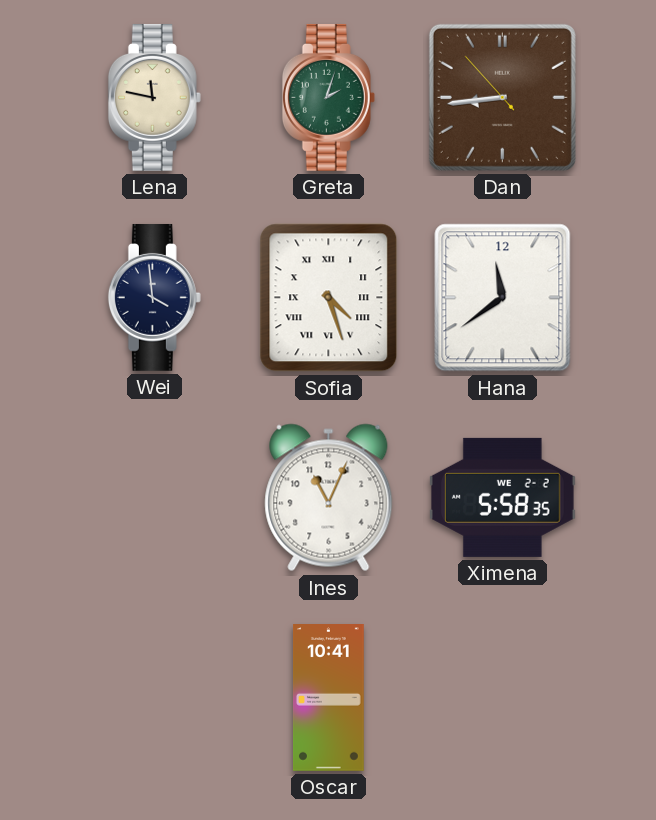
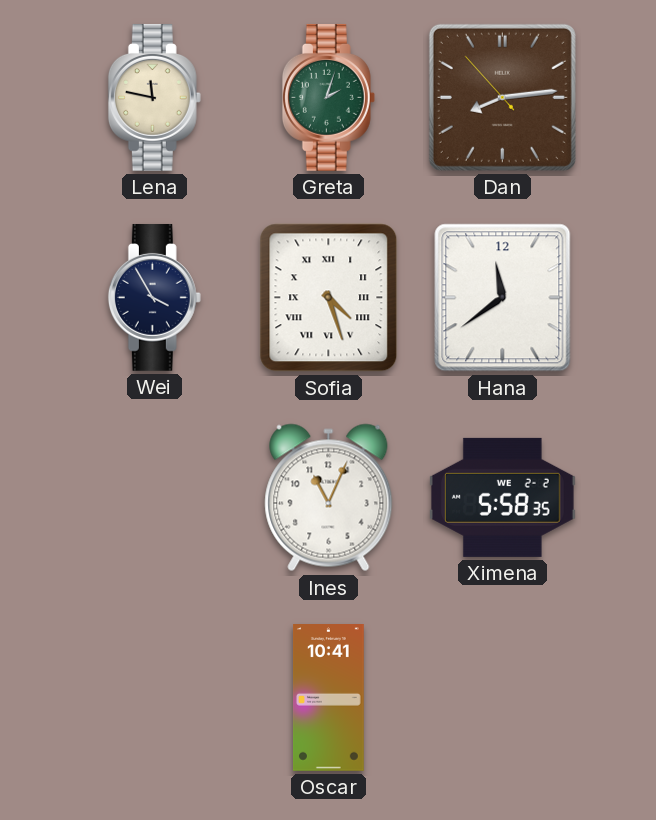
Dan: 8:43 -> 8:13
Wei: 3:59 -> 3:55
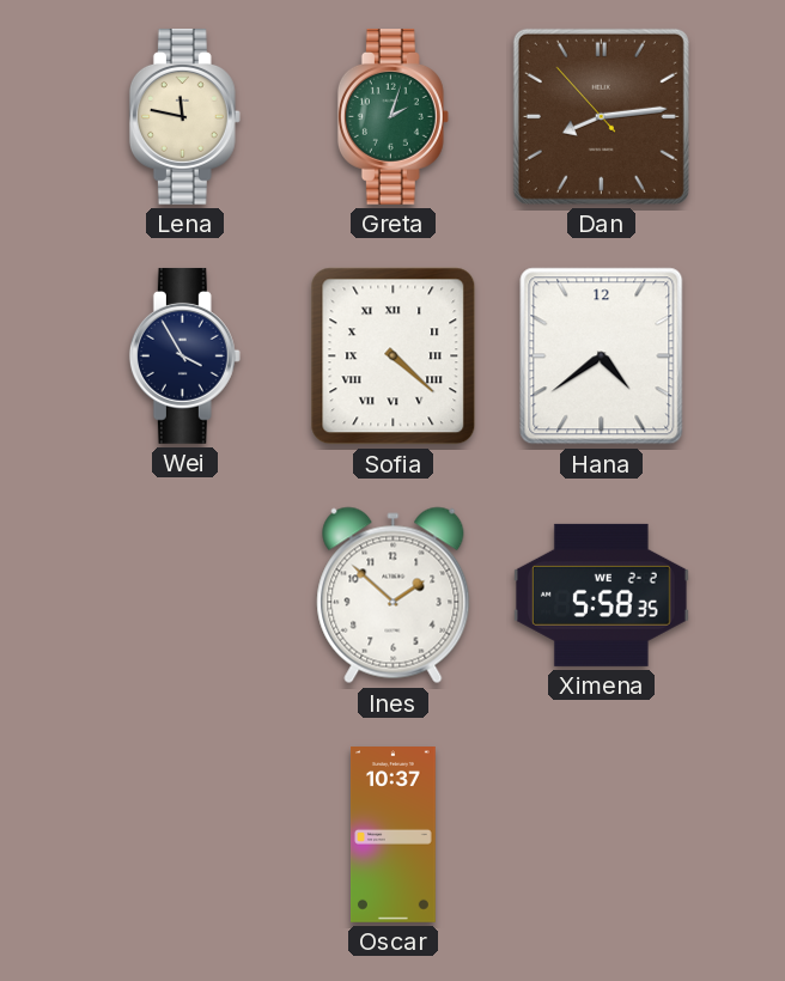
Sofia: 4:27 -> 4:22
Hana: 11:39 -> 4:39
Ines: 11:04 -> 1:52
Oscar: 10:41 -> 10:37
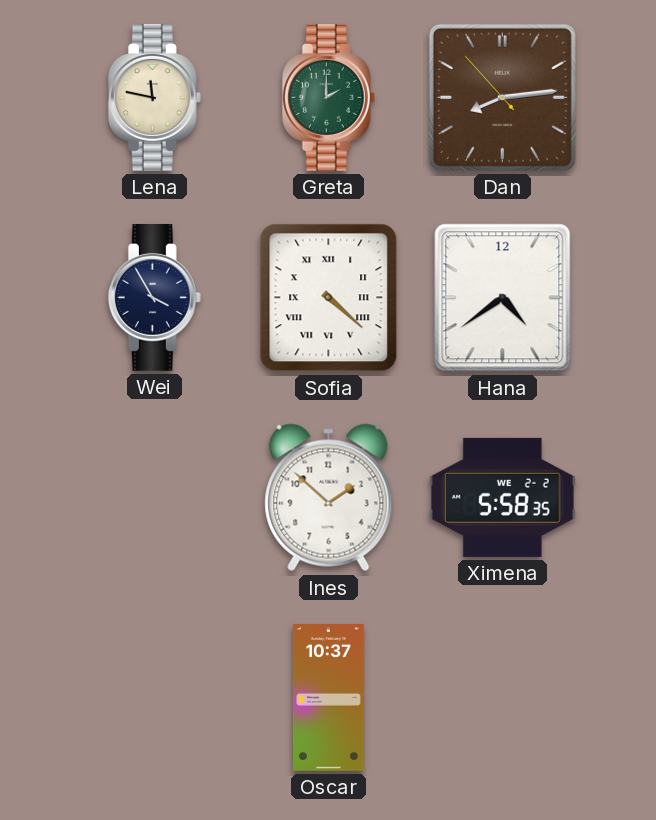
Greta: 2:03 -> 2:00
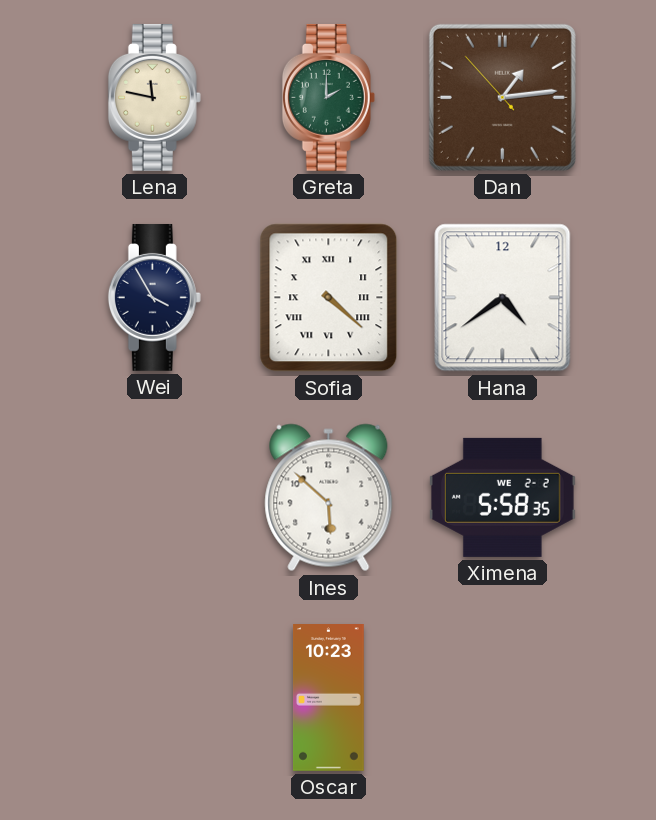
Dan: 8:13 -> 1:13
Ines: 1:52 -> 5:52
Oscar: 10:37 -> 10:23
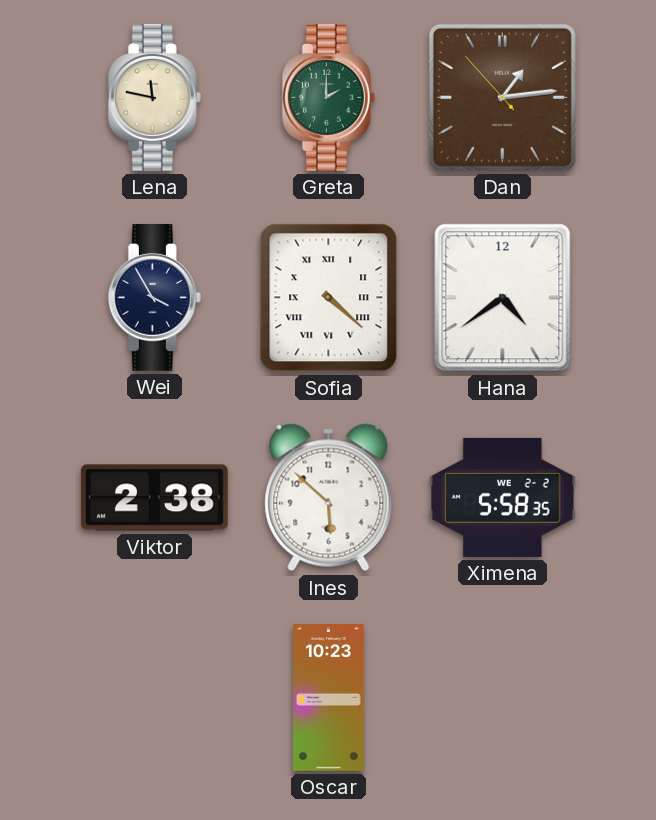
Viktor: none -> 2:38
